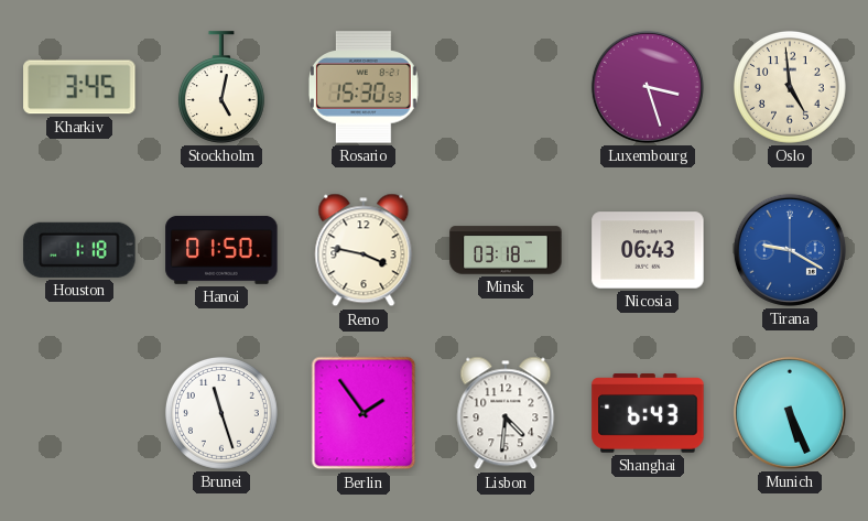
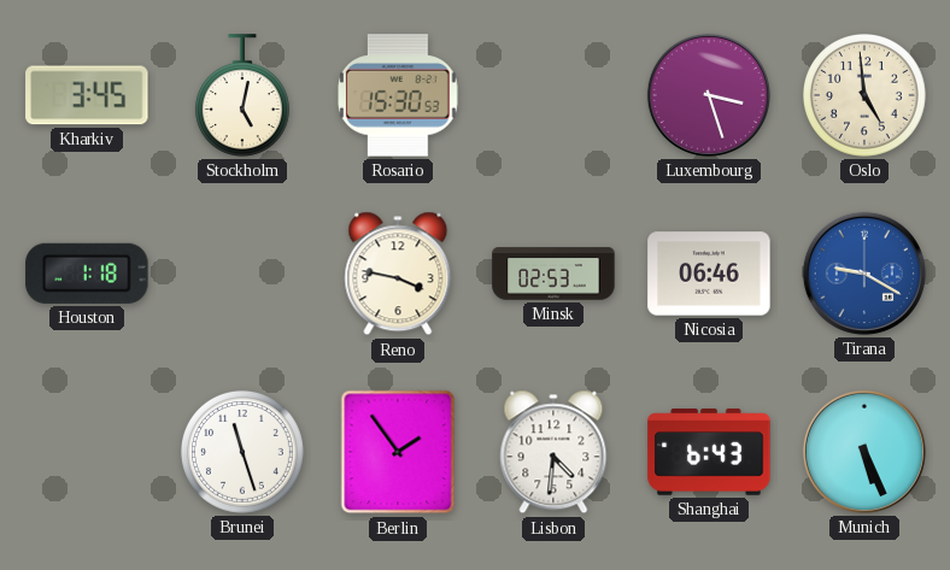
Hanoi: 01:50 -> none
Minsk: 03:18 -> 02:53
Nicosia: 06:43 -> 06:46
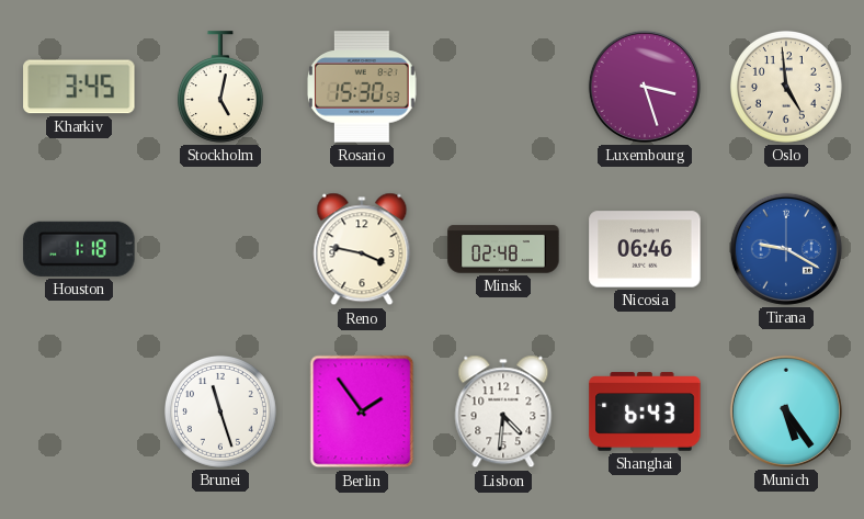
Minsk: 02:53 -> 02:48
Munich: 5:26 -> 5:24
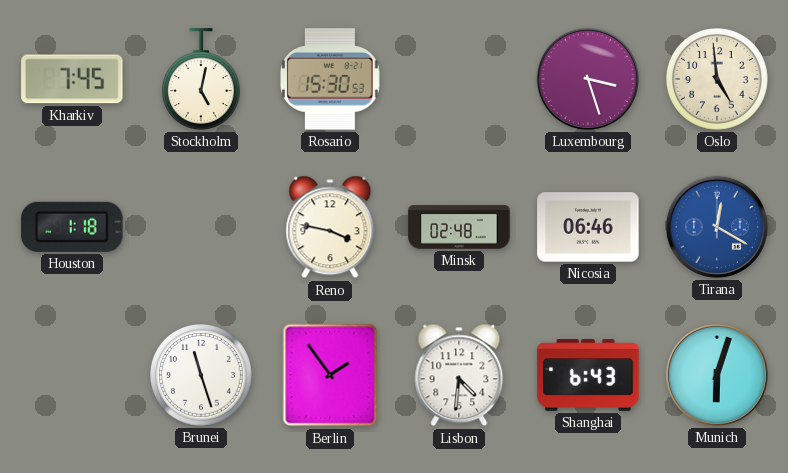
Kharkiv: 3:45 -> 7:45
Tirana: 9:20 -> 12:20
Munich: 5:24 -> 6:03
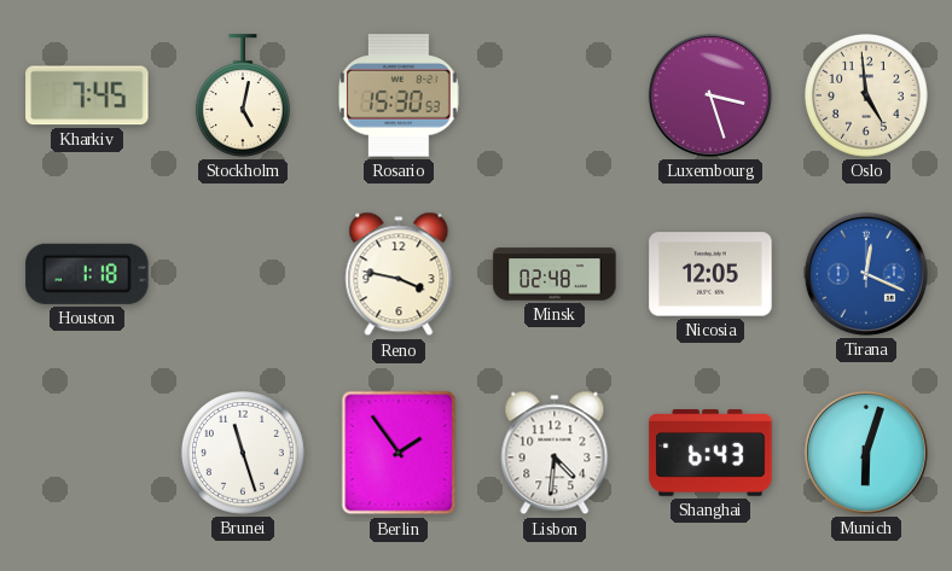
Nicosia: 06:46 -> 12:05
Tirana: 12:20 -> 12:19
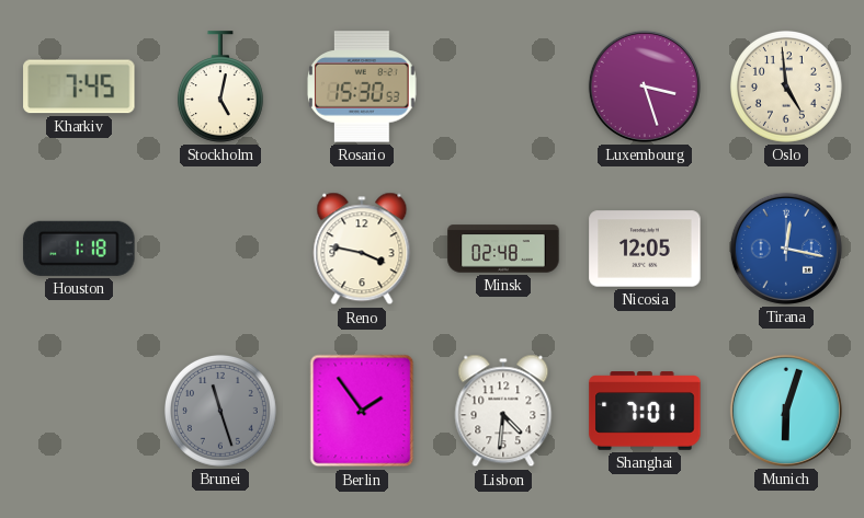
Tirana: 12:19 -> 12:17
Brunei dial: white -> grey
Shanghai: 6:43 -> 7:01
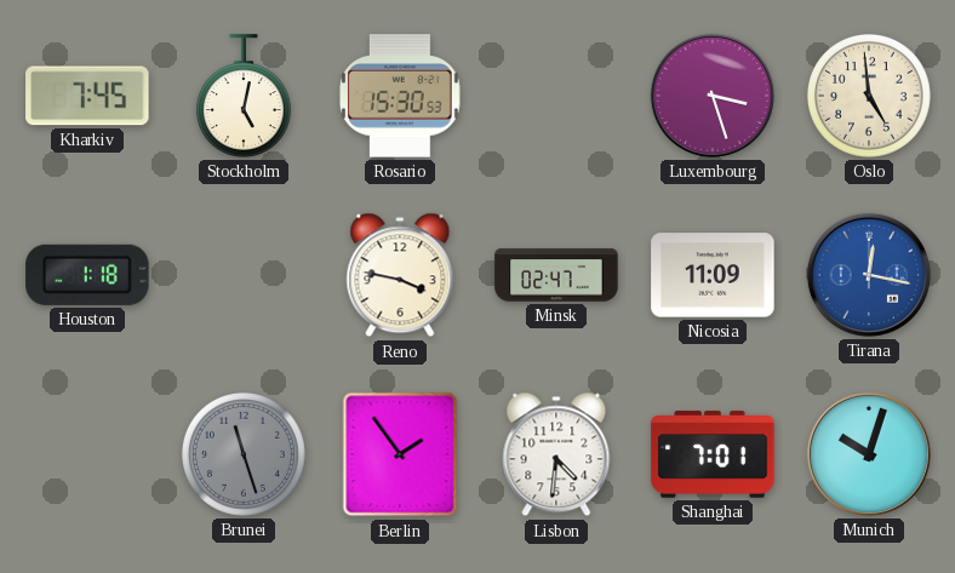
Minsk: 02:48 -> 02:47
Nicosia: 12:05 -> 11:09
Munich: 6:03 -> 10:03
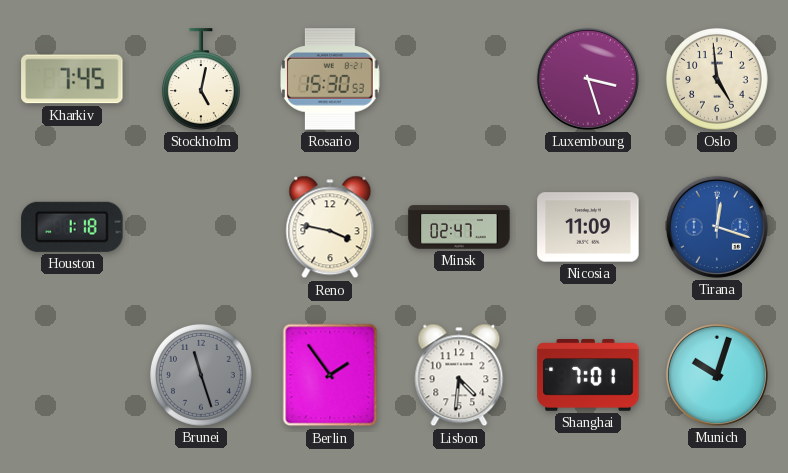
Tirana: 12:17 -> 12:18
